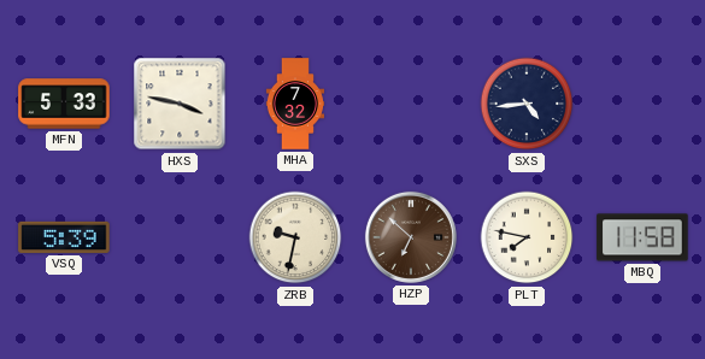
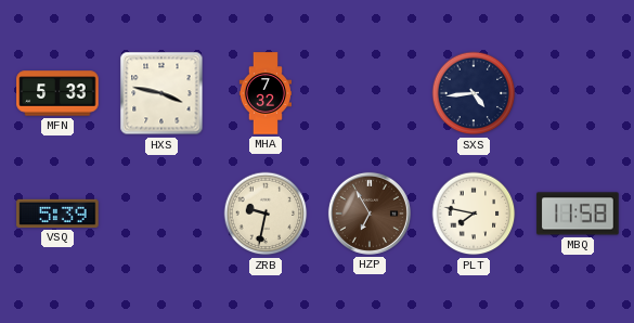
HZP: 6:52 -> 6:55
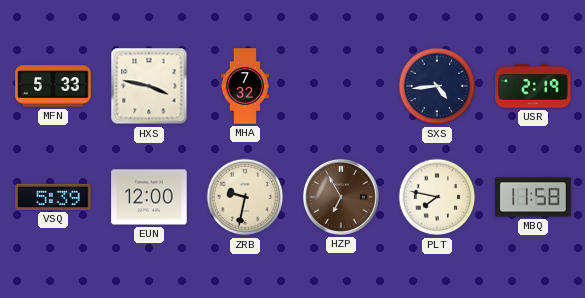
USR: none -> 2:19
EUN: none -> 12:00
